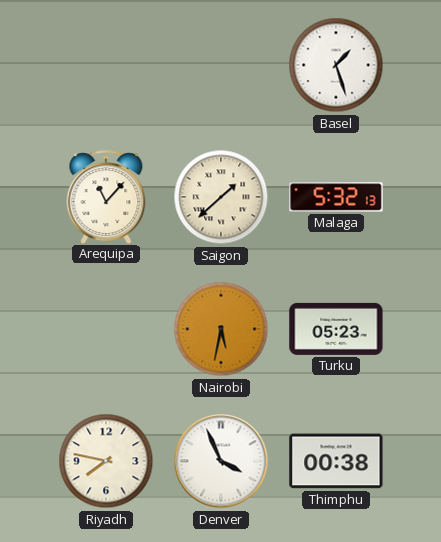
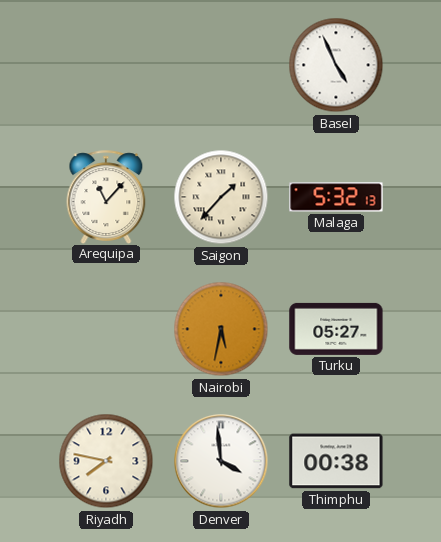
Basel: 1:27 -> 4:56
Saigon: 1:38 -> 1:37
Turku: 05:23 -> 05:27
Denver: 3:56 -> 3:59
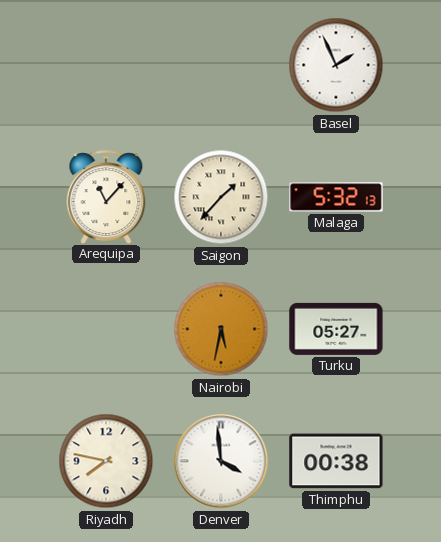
Basel: 4:56 -> 1:56
